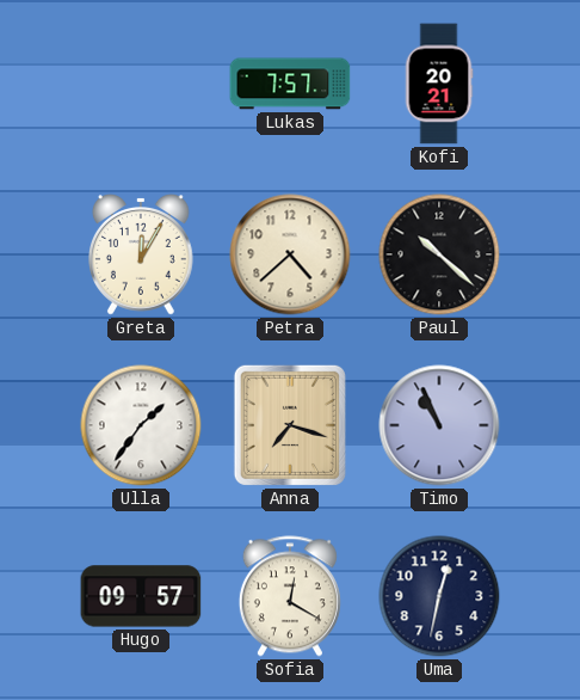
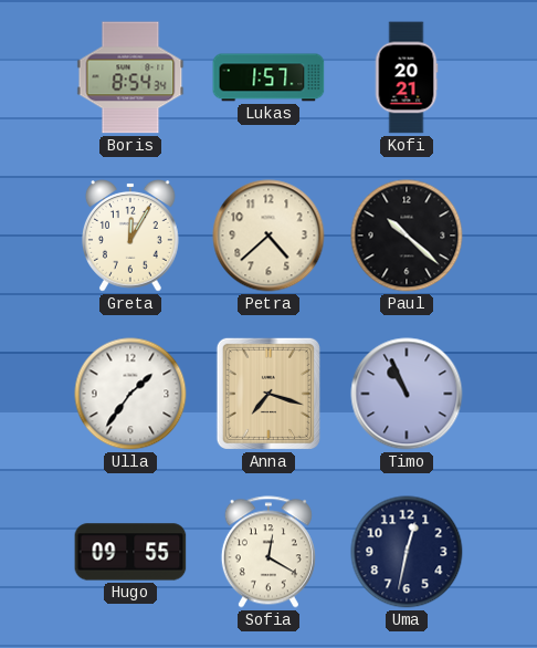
Boris: none -> 8:54
Lukas: 7:57 -> 1:57
Hugo: 09:57 -> 09:55
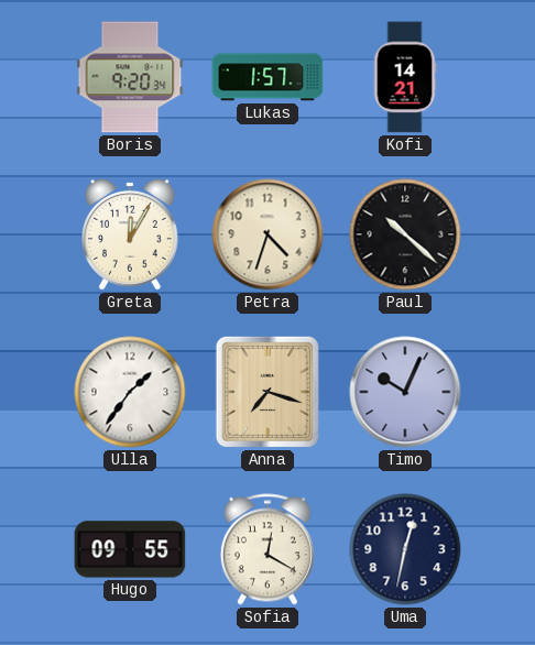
Boris: 8:54 -> 9:20
Kofi: 20:21 -> 14:21
Petra: 4:38 -> 4:33
Timo: 10:56 -> 10:04
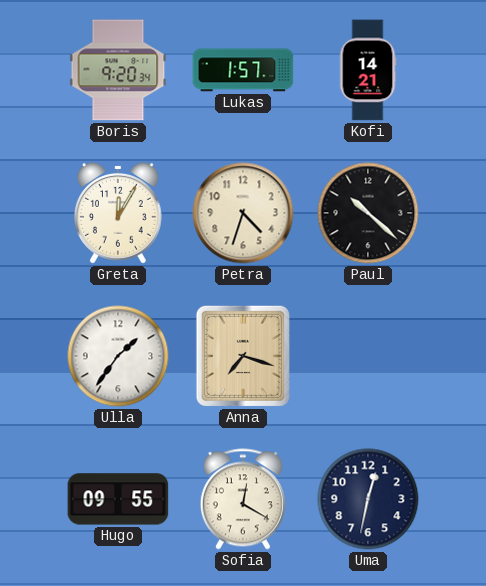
Timo: 10:04 -> none
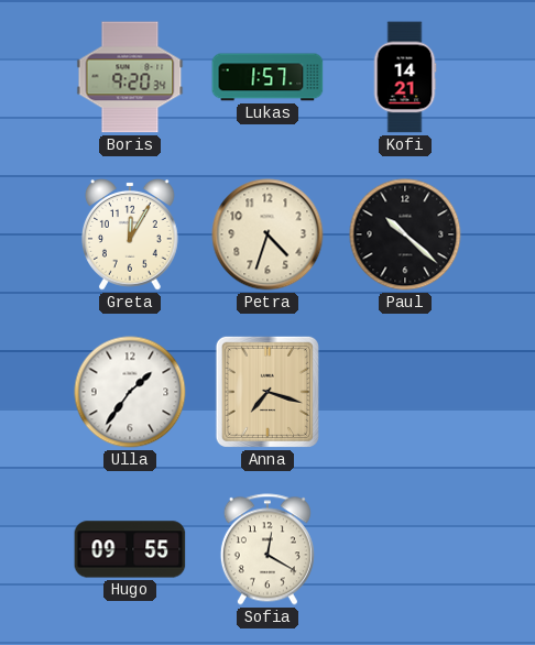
Uma: 12:32 -> none
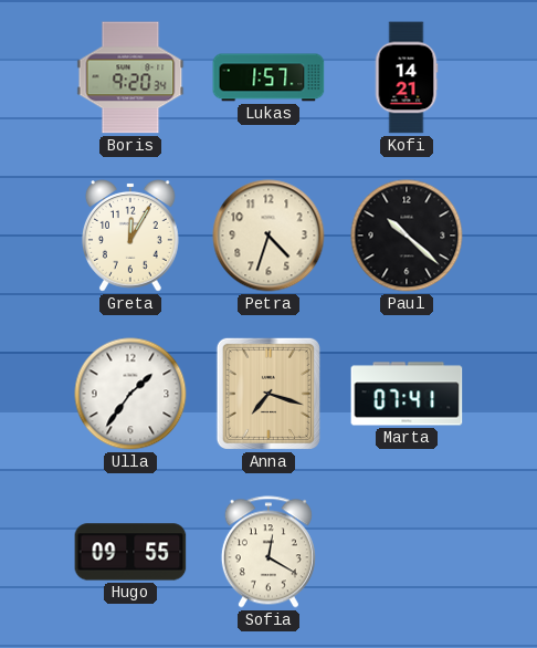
Marta: none -> 07:41
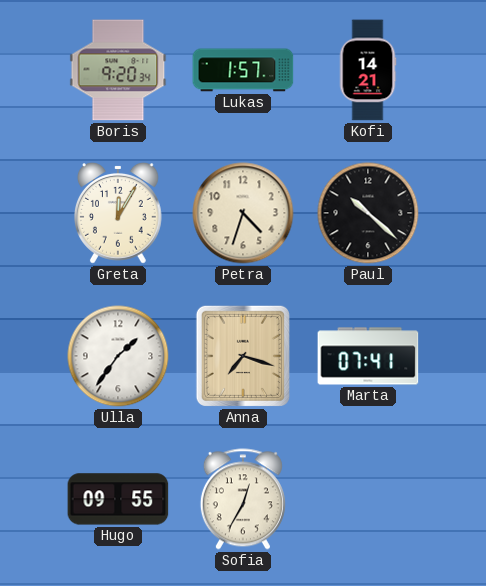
Sofia: 12:20 -> 12:35
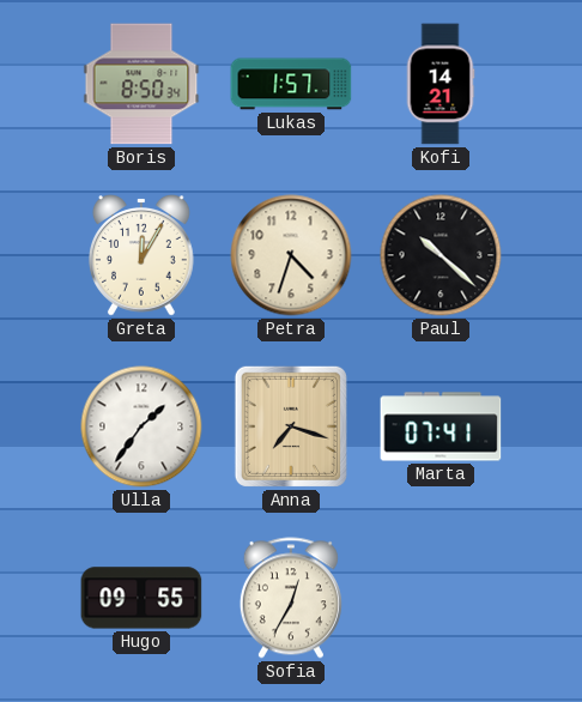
Boris: 9:20 -> 8:50
